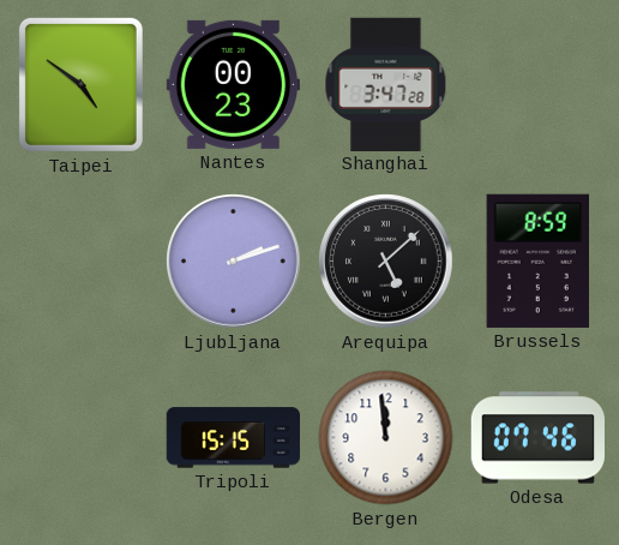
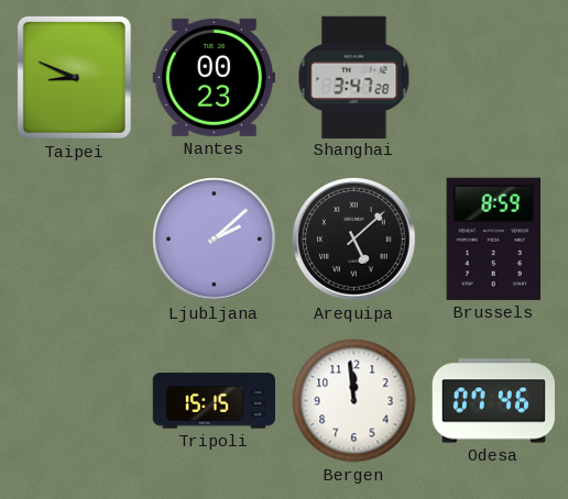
Taipei: 4:51 -> 8:49
Ljubljana: 2:12 -> 2:08
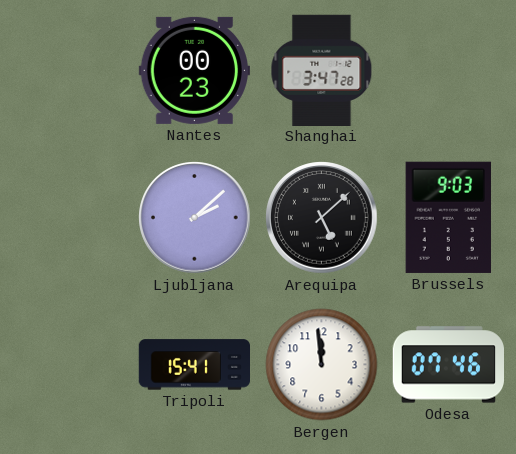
Taipei: 8:49 -> none
Brussels: 8:59 -> 9:03
Tripoli: 15:15 -> 15:41
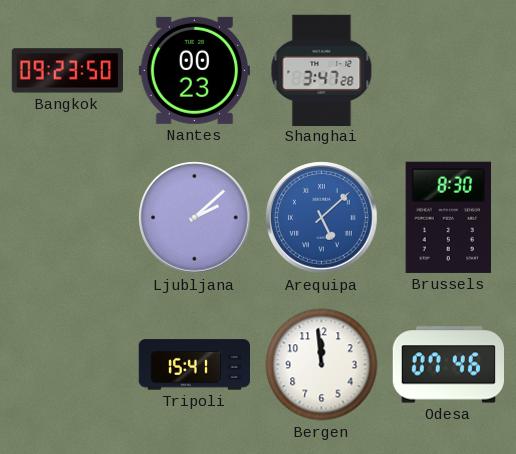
Bangkok: none -> 09:23
Arequipa dial: black -> blue
Brussels: 9:03 -> 8:30
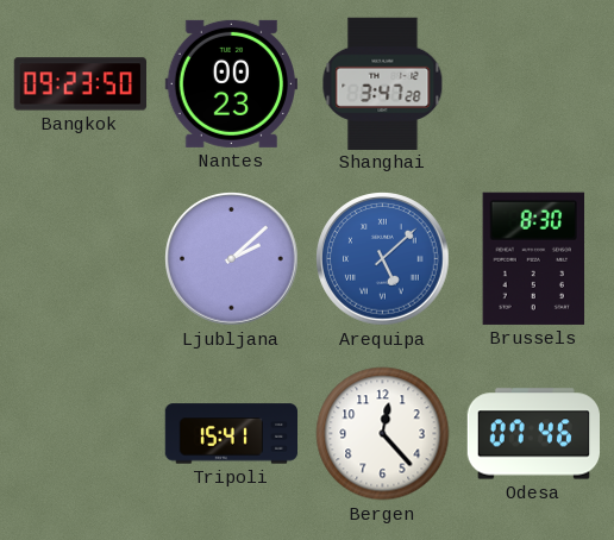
Bergen: 11:59 -> 12:23
